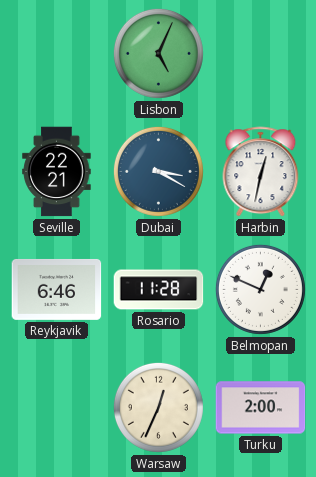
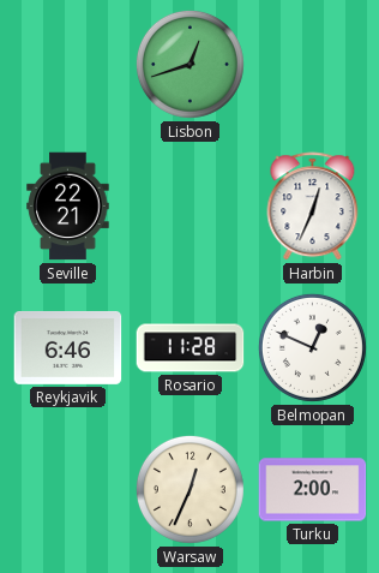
Lisbon: 5:04 -> 12:42
Dubai: 3:20 -> none
Harbin: 12:32 -> 12:34
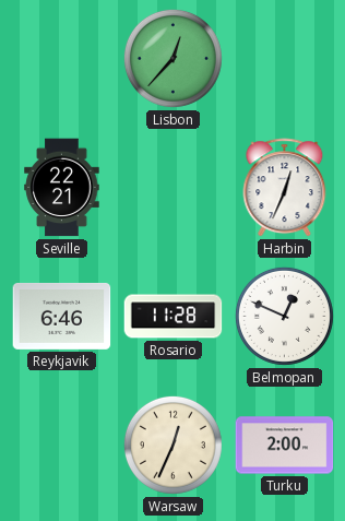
Lisbon: 12:42 -> 12:37
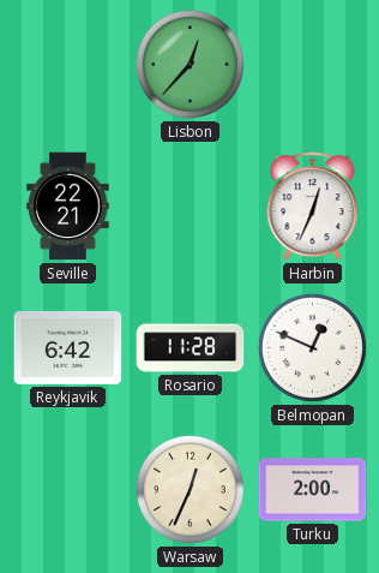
Reykjavik: 6:46 -> 6:42
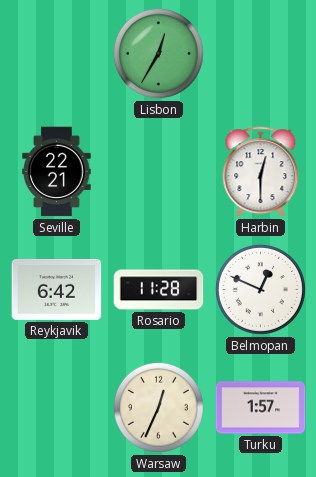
Lisbon: 12:37 -> 12:35
Harbin: 12:34 -> 12:30
Turku: 2:00 -> 1:57
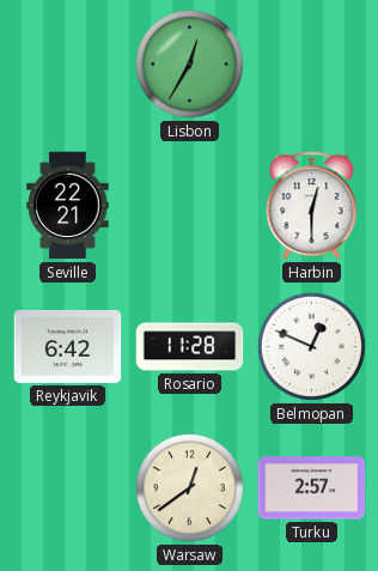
Warsaw: 12:34 -> 12:39
Turku: 1:57 -> 2:57
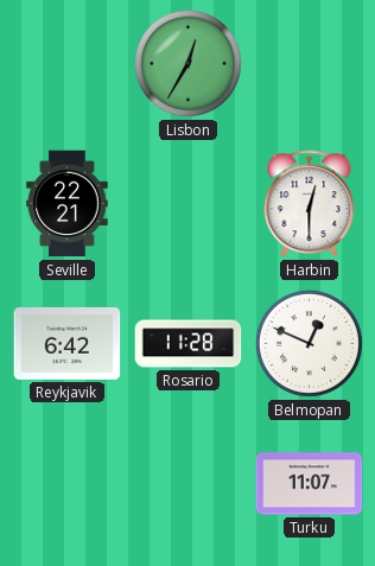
Warsaw: 12:39 -> none
Turku: 2:57 -> 11:07
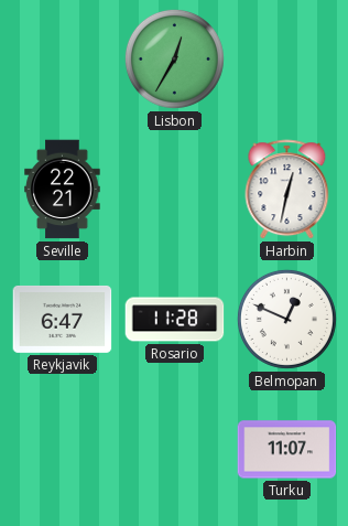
Harbin: 12:30 -> 12:32
Reykjavik: 6:42 -> 6:47
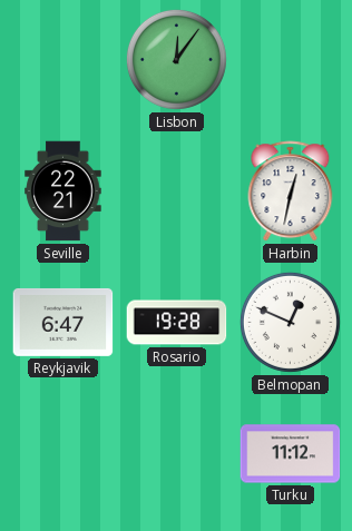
Lisbon: 12:35 -> 12:06
Rosario: 11:28 -> 19:28
Turku: 11:07 -> 11:12
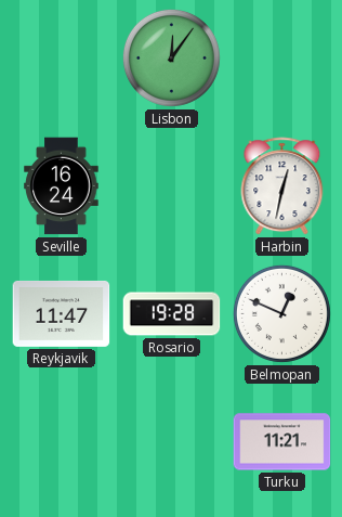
Seville: 22:21 -> 16:24
Reykjavik: 6:47 -> 11:47
Turku: 11:12 -> 11:21
